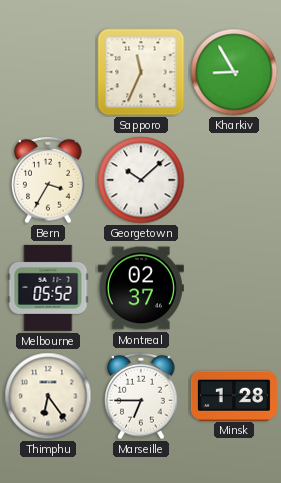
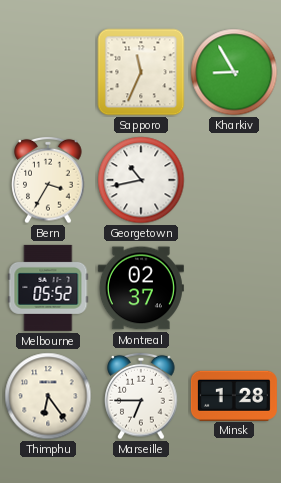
Georgetown: 10:08 -> 10:43
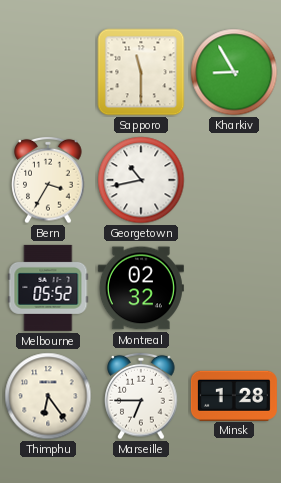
Sapporo: 11:34 -> 11:30
Montreal: 02:37 -> 02:32
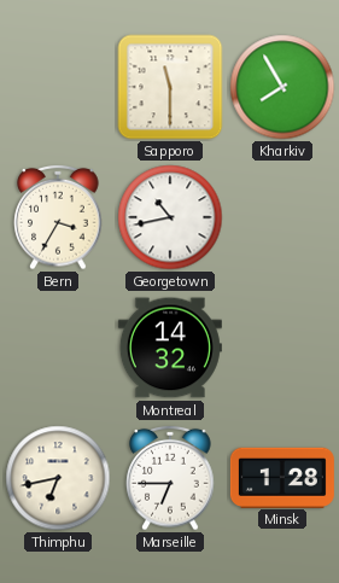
Kharkiv: 8:55 -> 7:55
Melbourne: 05:52 -> none
Montreal: 02:32 -> 14:32
Thimphu: 6:24 -> 6:43
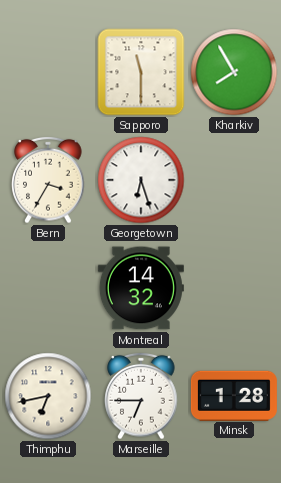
Georgetown: 10:43 -> 6:27
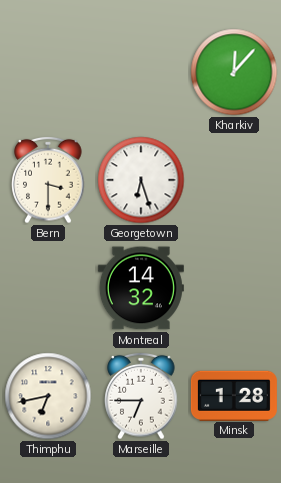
Sapporo: 11:30 -> none
Kharkiv: 7:55 -> 12:07
Bern: 3:35 -> 3:30
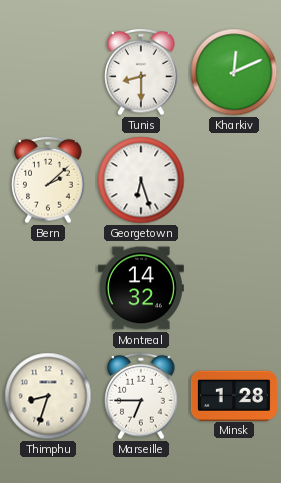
Tunis: none -> 8:30
Kharkiv: 12:07 -> 12:11
Bern: 3:30 -> 2:08
Thimphu: 6:43 -> 8:33
